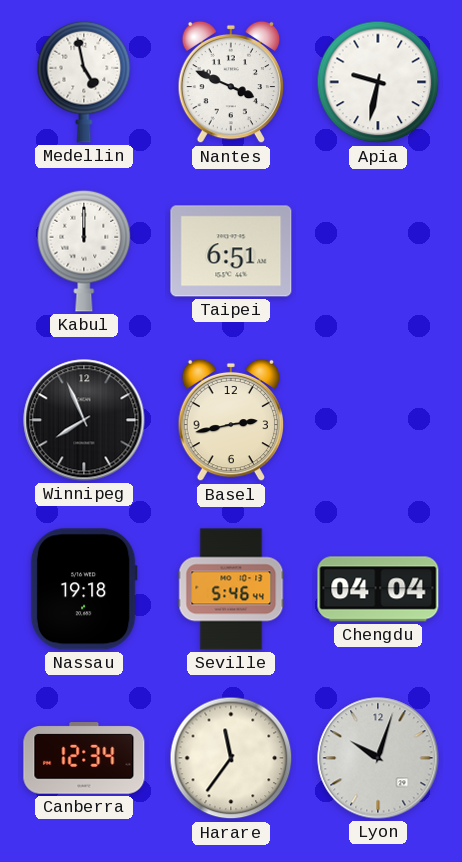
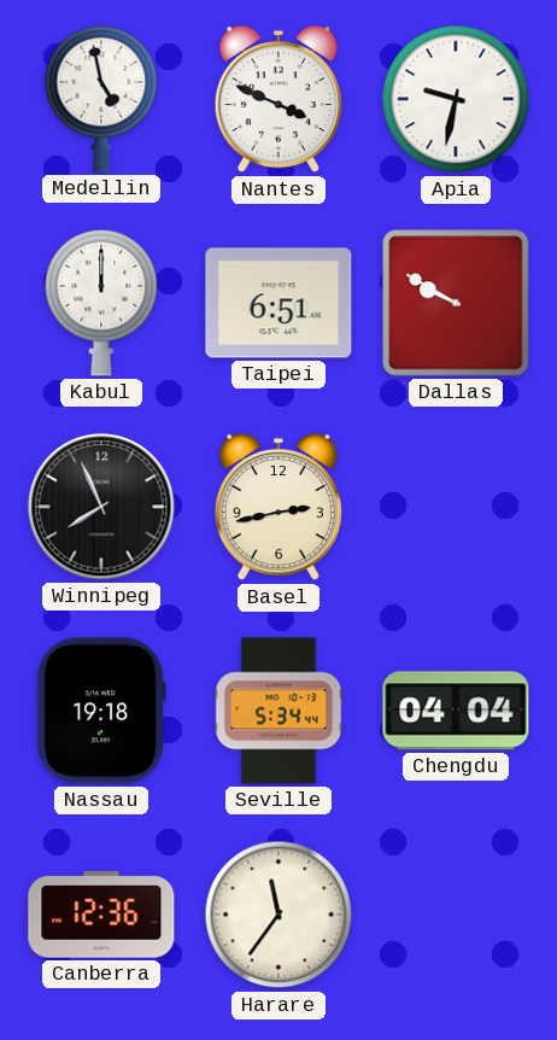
Dallas: none -> 9:50
Seville: 5:46 -> 5:34
Canberra: 12:34 -> 12:36
Lyon: 10:03 -> none
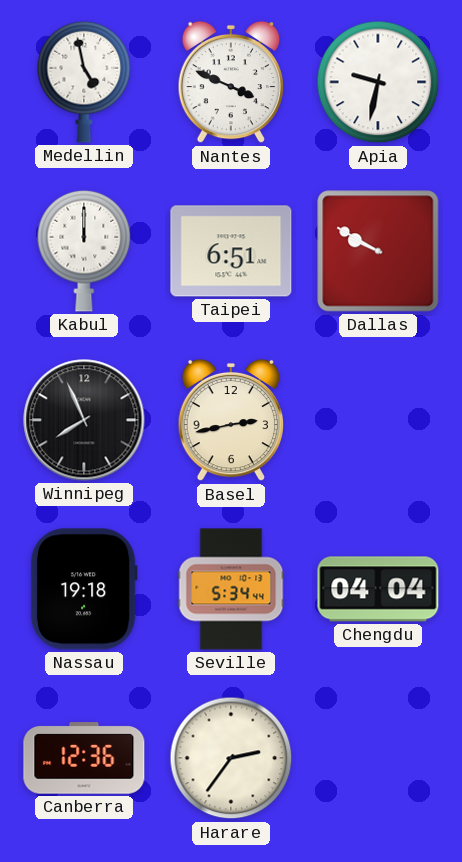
Harare: 11:36 -> 2:36
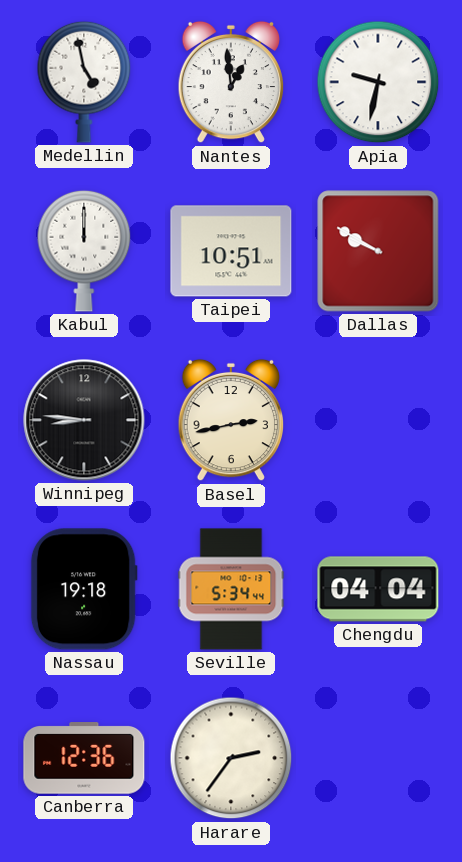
Nantes: 3:49 -> 12:59
Taipei: 6:51 -> 10:51
Winnipeg: 7:56 -> 8:46
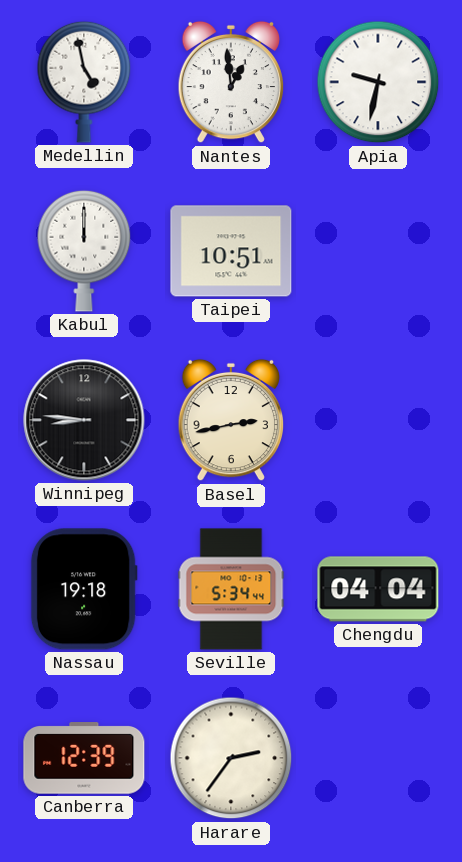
Dallas: 9:50 -> none
Canberra: 12:36 -> 12:39
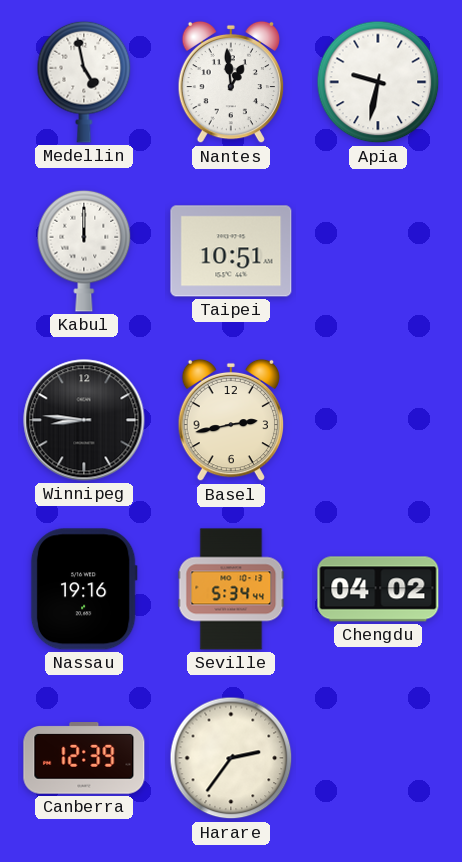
Nassau: 19:18 -> 19:16
Chengdu: 04:04 -> 04:02
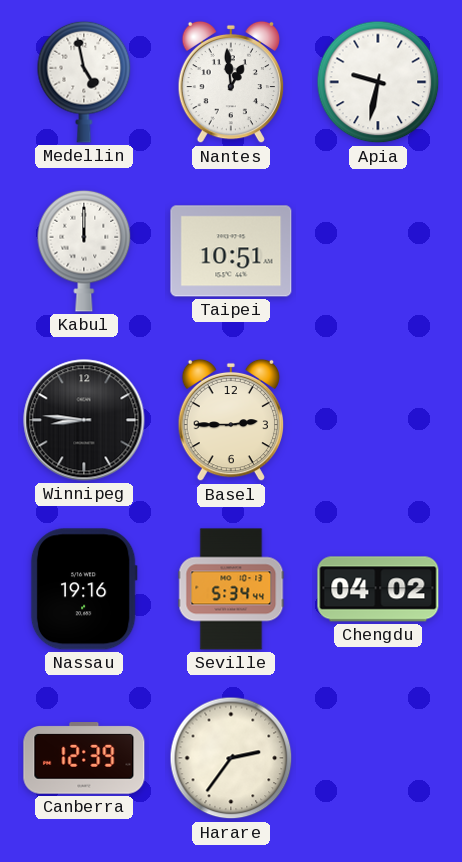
Basel: 2:43 -> 2:45
